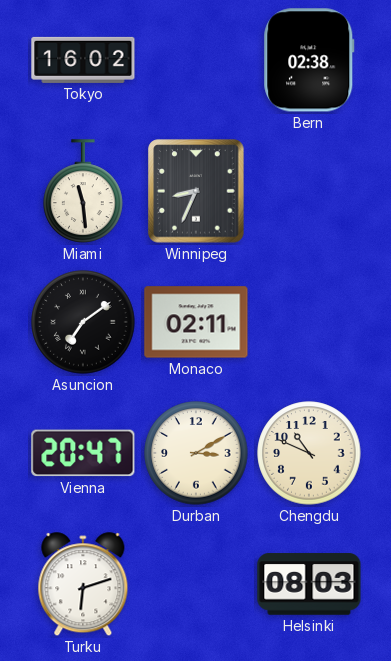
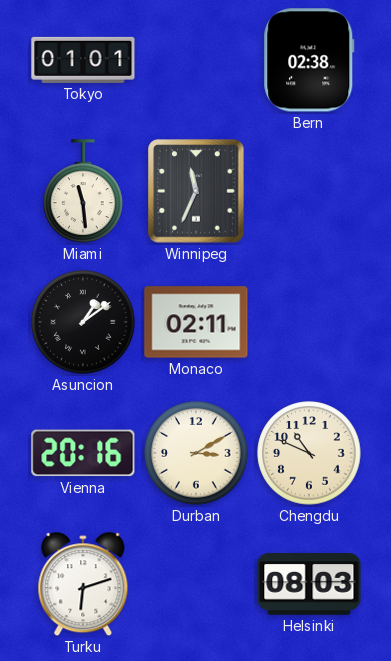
Tokyo: 16:02 -> 01:01
Winnipeg: 8:34 -> 11:34
Asuncion: 7:09 -> 1:09
Vienna: 20:47 -> 20:16
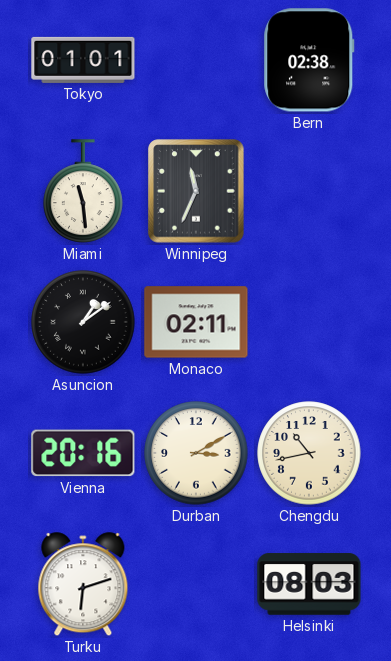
Chengdu: 10:49 -> 10:43
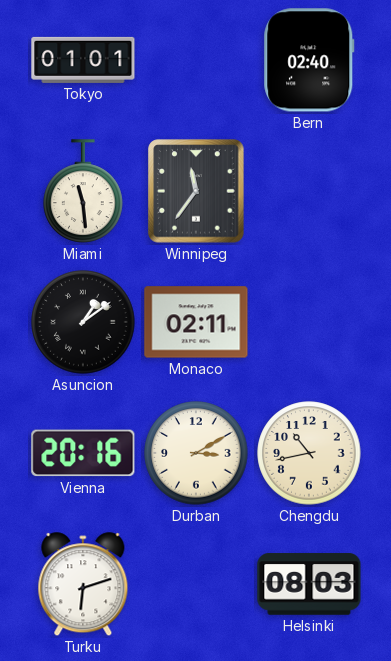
Bern: 02:38 -> 02:40
Winnipeg: 11:34 -> 11:36
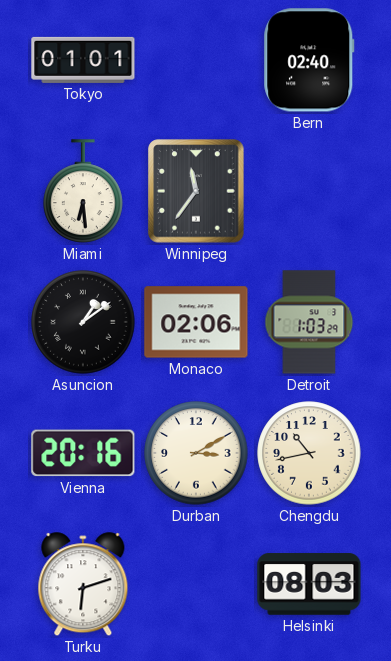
Miami: 11:29 -> 6:29
Monaco: 02:11 -> 02:06
Detroit: none -> 1:03
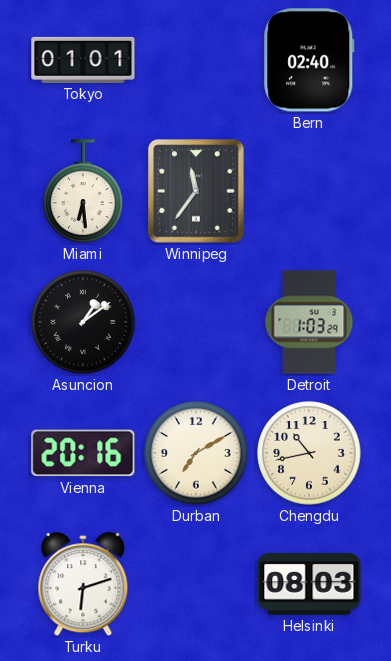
Monaco: 02:06 -> none
Durban: 3:10 -> 7:10
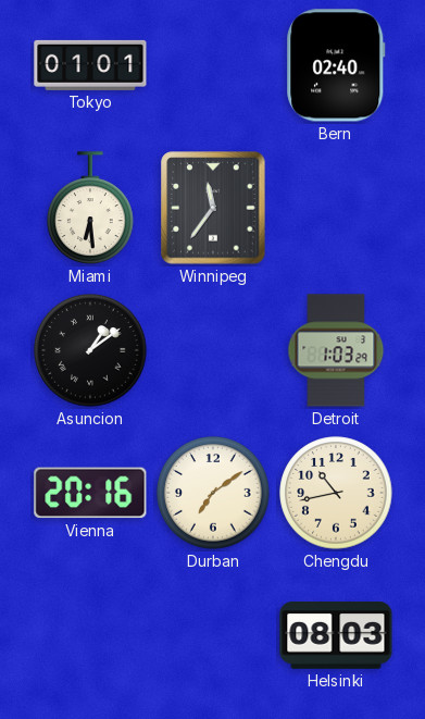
Durban: 7:10 -> 7:09
Turku: 6:12 -> none
